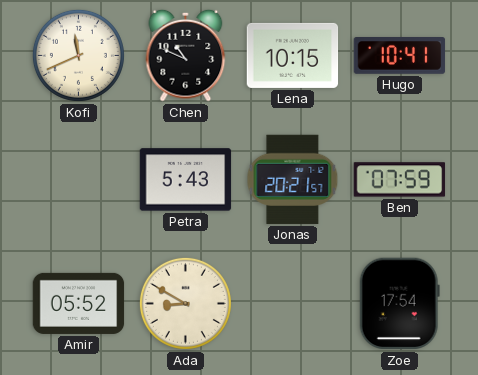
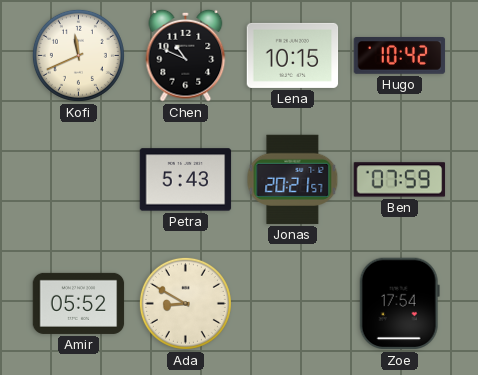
Hugo: 10:41 -> 10:42
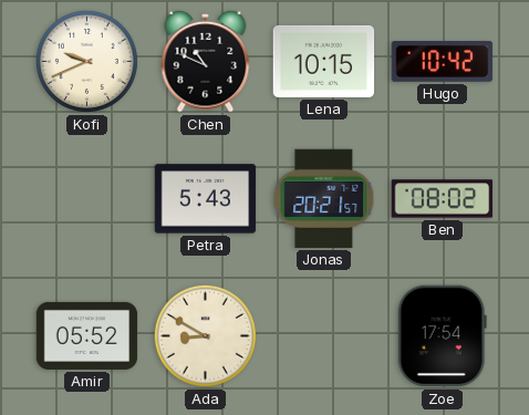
Kofi: 11:41 -> 9:41
Ben: 07:59 -> 08:02
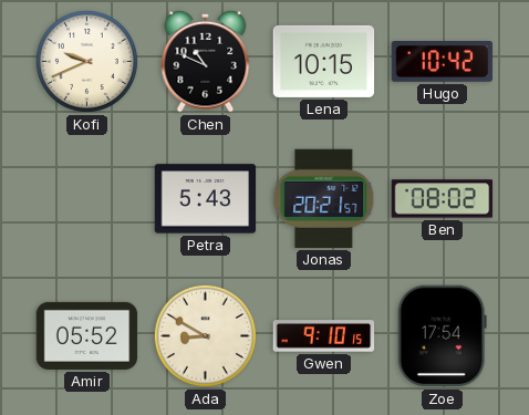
Gwen: none -> 9:10
